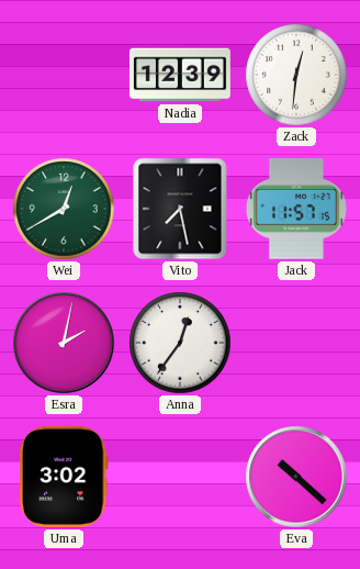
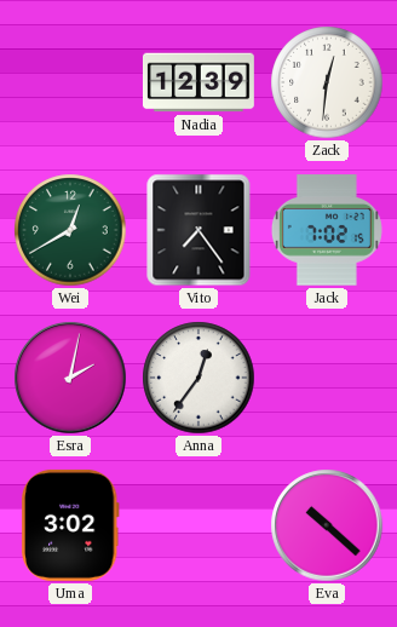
Vito: 7:28 -> 7:24
Jack: 11:57 -> 7:02
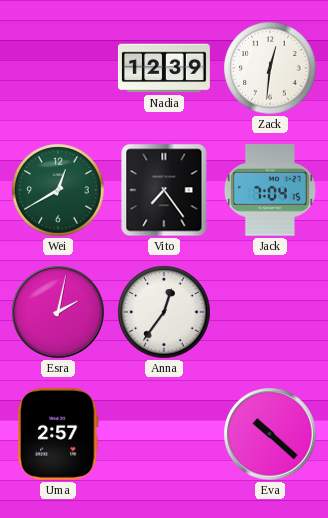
Jack: 7:02 -> 7:04
Uma: 3:02 -> 2:57
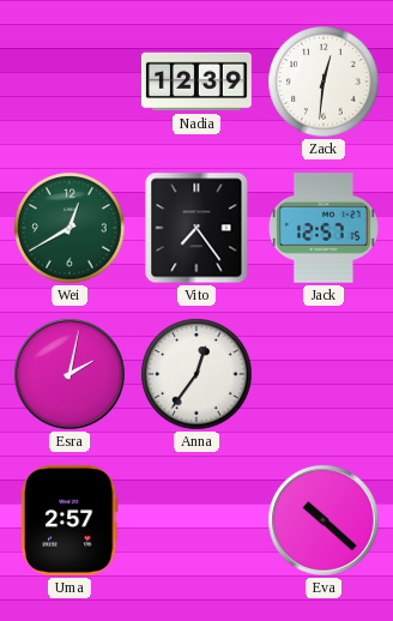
Jack: 7:04 -> 12:57
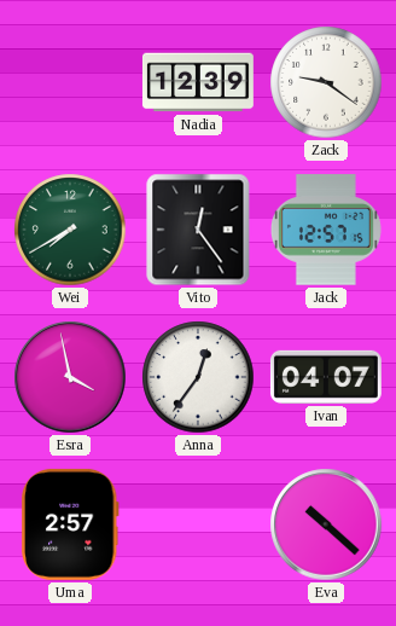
Zack: 12:31 -> 9:21
Wei: 12:40 -> 7:40
Vito: 7:24 -> 12:24
Esra: 2:02 -> 3:58
Ivan: none -> 04:07
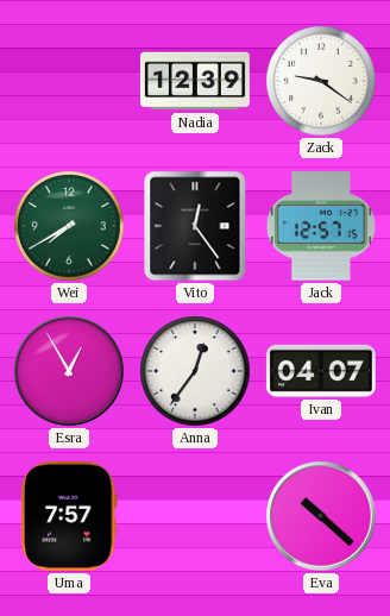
Esra: 3:58 -> 12:55
Uma: 2:57 -> 7:57
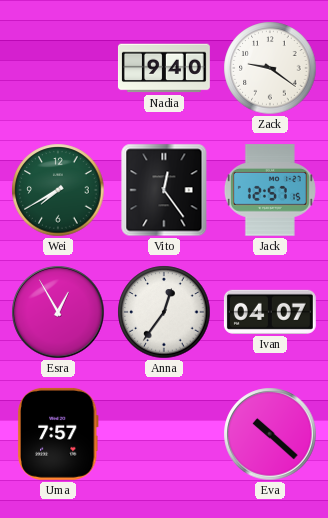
Nadia: 12:39 -> 9:40
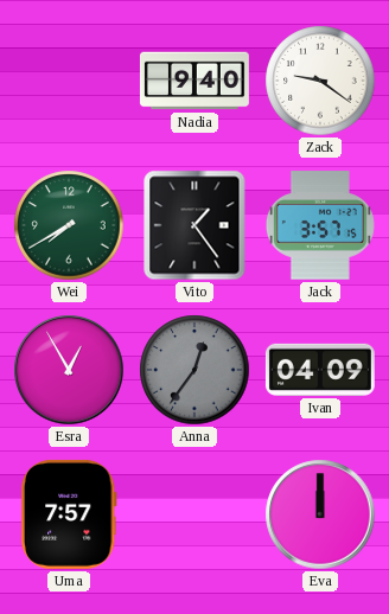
Vito: 12:24 -> 1:24
Jack: 12:57 -> 3:57
Anna dial: white -> grey
Ivan: 04:07 -> 04:09
Eva: 10:22 -> 12:00
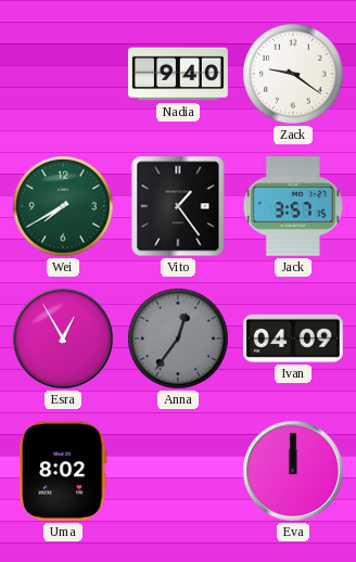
Uma: 7:57 -> 8:02
